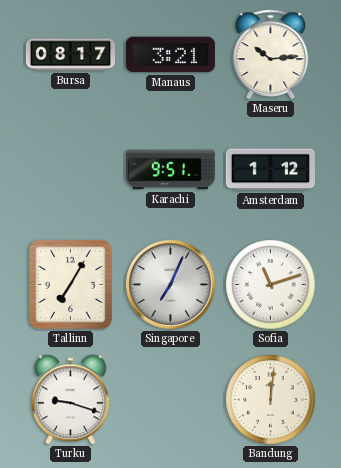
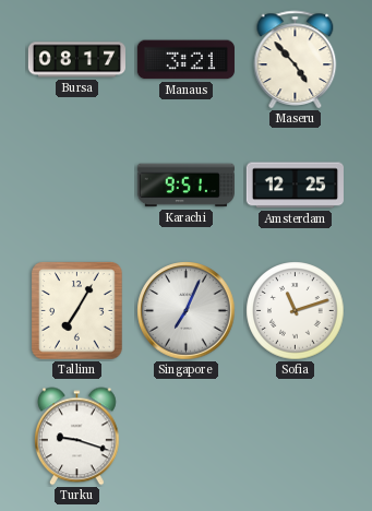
Maseru: 10:14 -> 4:53
Amsterdam: 1:12 -> 12:25
Bandung: 12:01 -> none
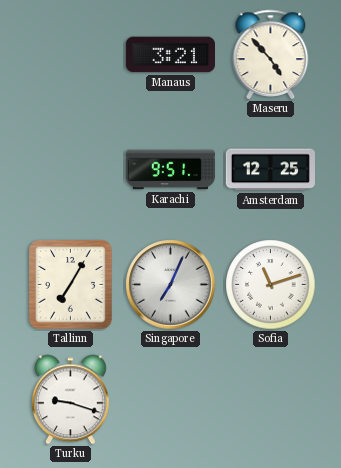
Bursa: 08:17 -> none
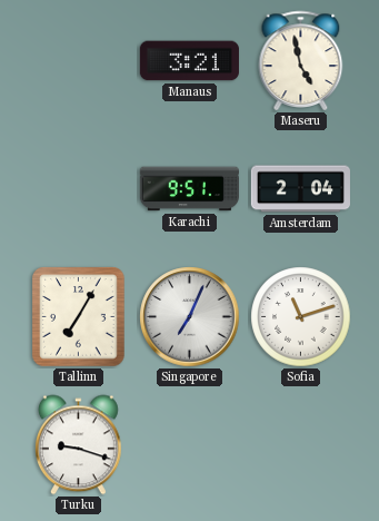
Maseru: 4:53 -> 4:58
Amsterdam: 12:25 -> 2:04
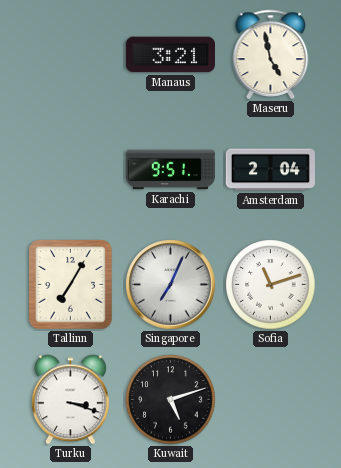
Turku: 9:18 -> 3:18
Kuwait: none -> 5:12
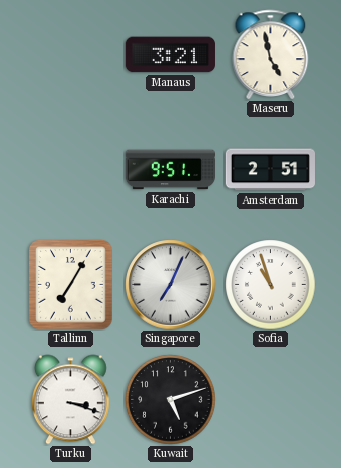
Amsterdam: 2:04 -> 2:51
Sofia: 11:12 -> 10:57
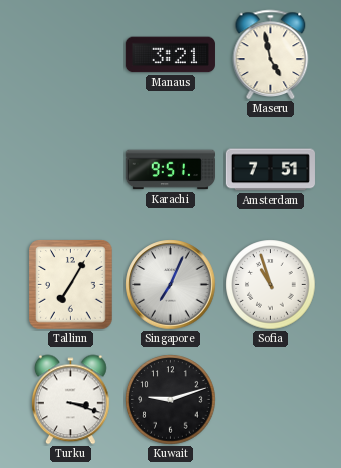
Amsterdam: 2:51 -> 7:51
Kuwait: 5:12 -> 9:12
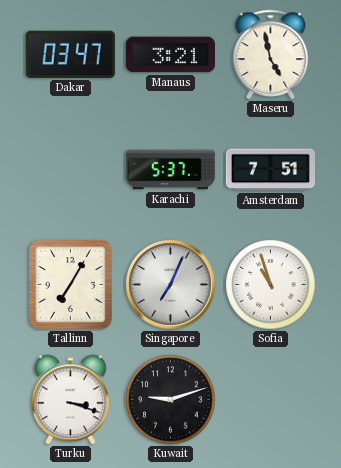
Dakar: none -> 03:47
Karachi: 9:51 -> 5:37
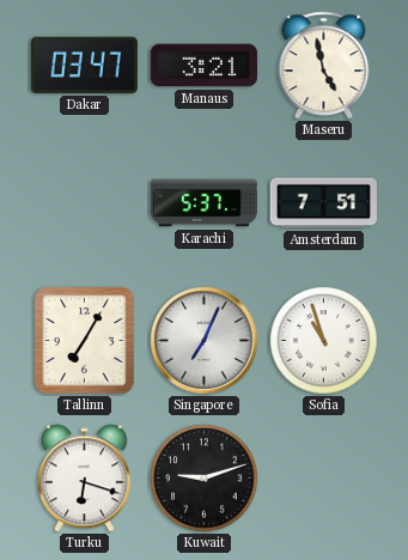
Turku: 3:18 -> 6:18
